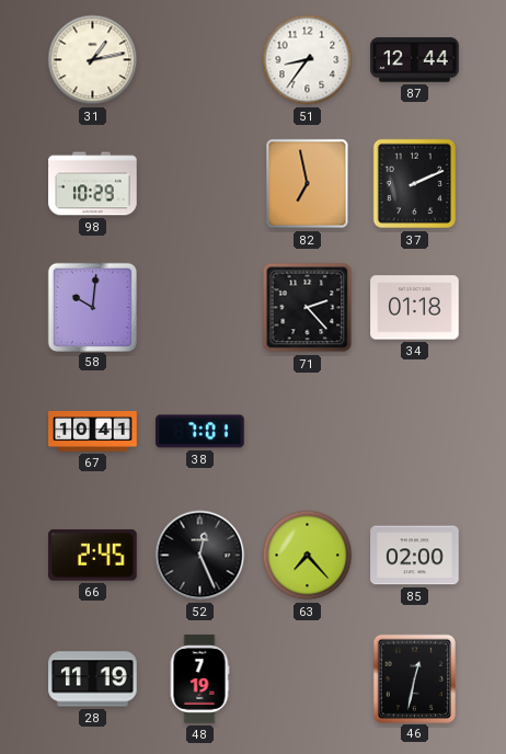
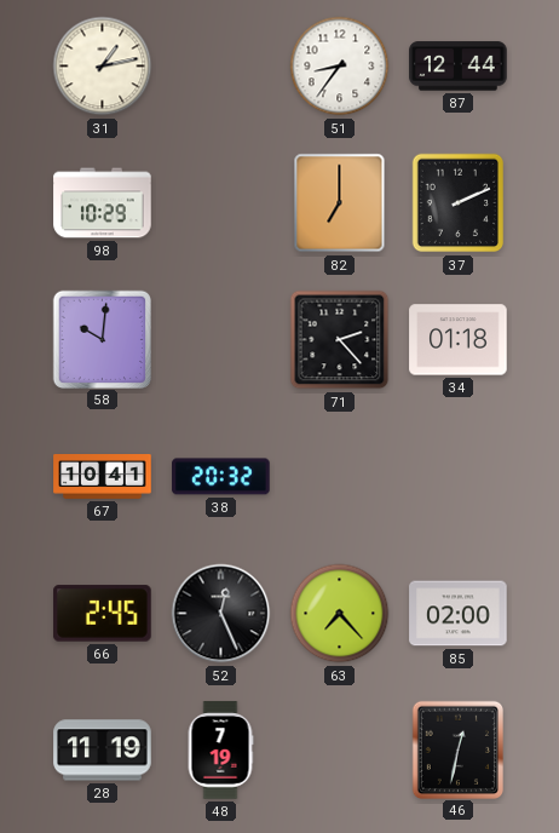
82: 6:58 -> 7:00
38: 7:01 -> 20:32
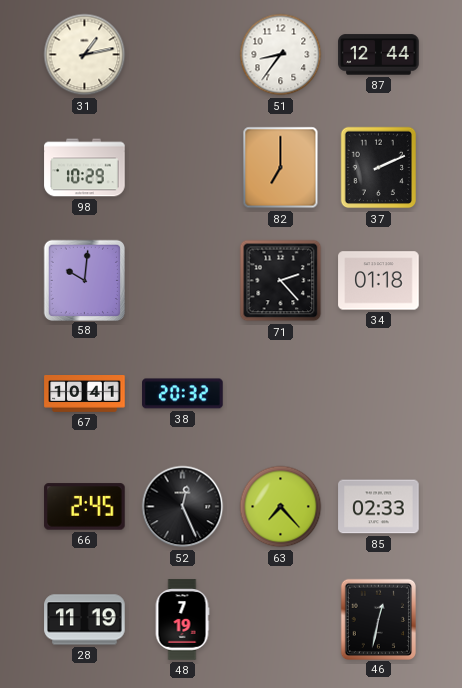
85: 02:00 -> 02:33
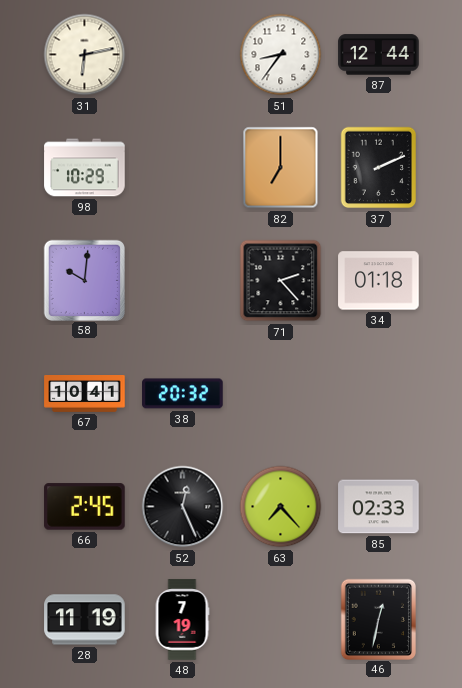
31: 1:13 -> 6:13
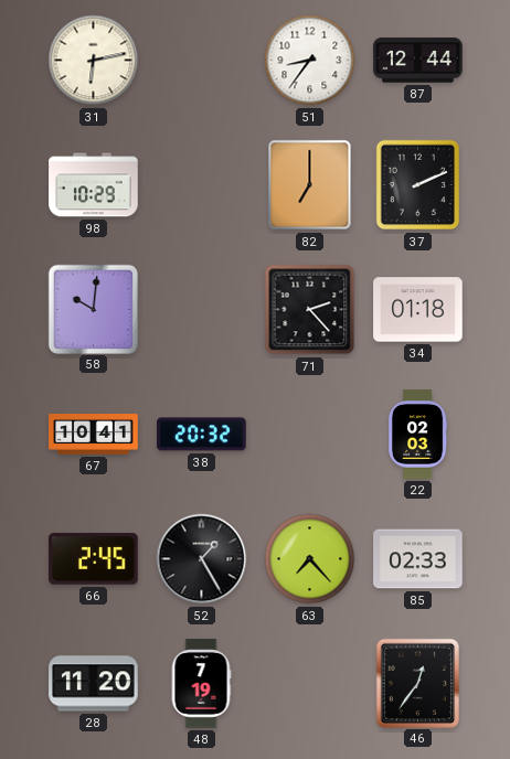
22: none -> 02:03
52: 12:26 -> 1:25
28: 11:19 -> 11:20
46: 12:32 -> 12:36
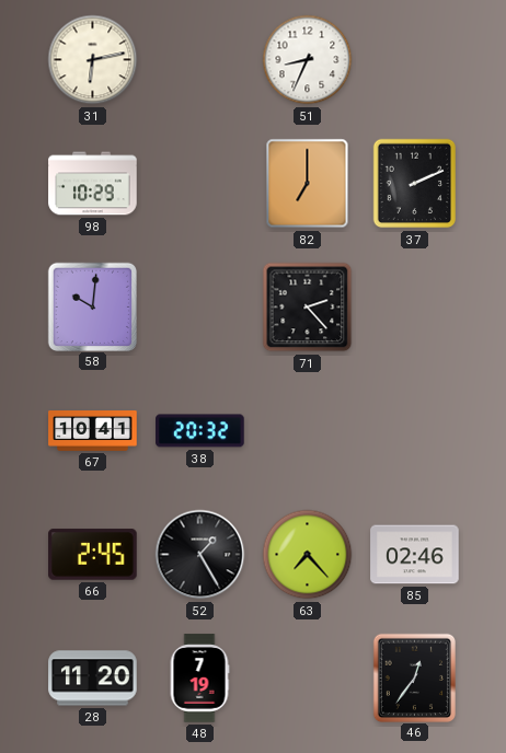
51: 8:36 -> 8:34
87: 12:44 -> none
34: 01:18 -> none
22: 02:03 -> none
85: 02:33 -> 02:46
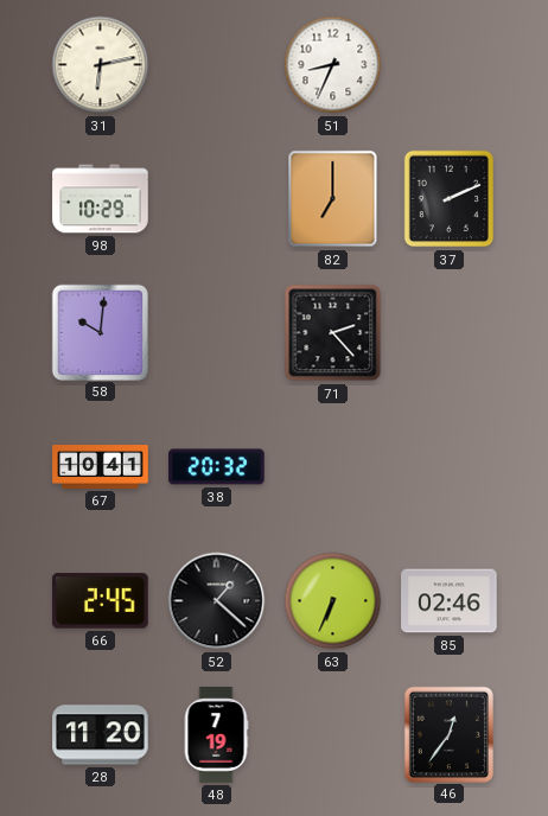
52: 1:25 -> 1:22
63: 7:23 -> 6:34
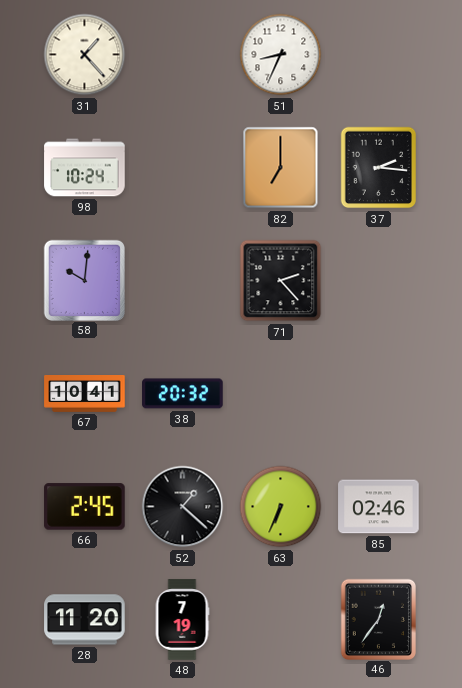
31: 6:13 -> 1:23
98: 10:29 -> 10:24
37: 2:11 -> 2:16
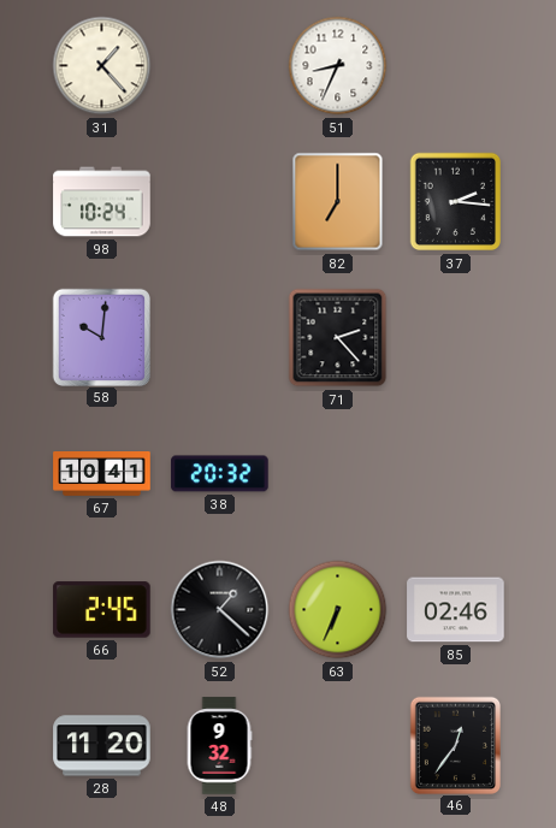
48: 7:19 -> 9:32
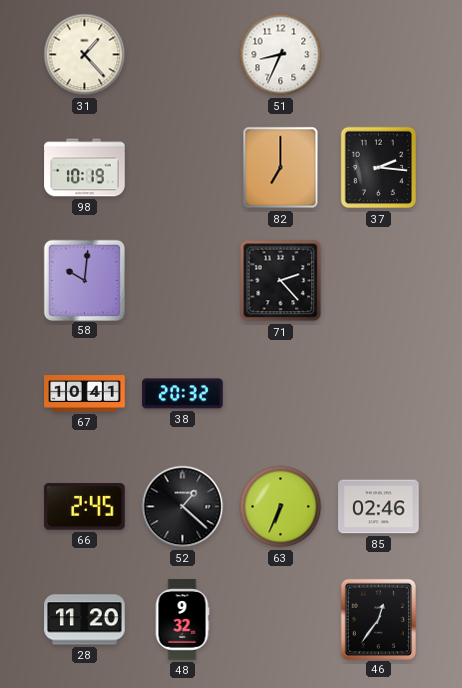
98: 10:24 -> 10:19
